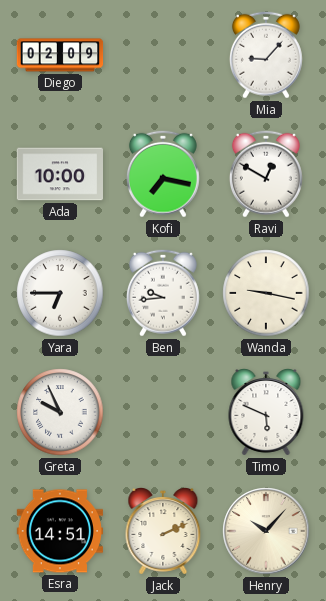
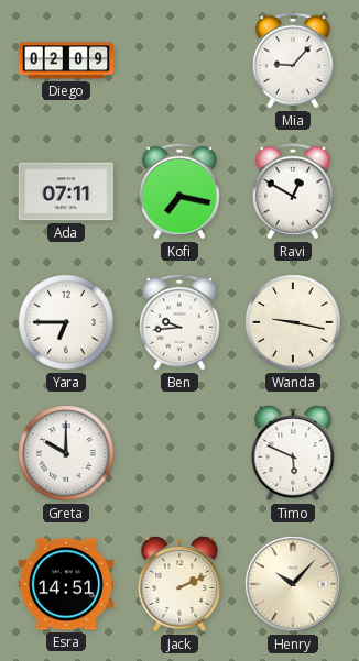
Ada: 10:00 -> 07:11
Greta: 9:56 -> 10:00
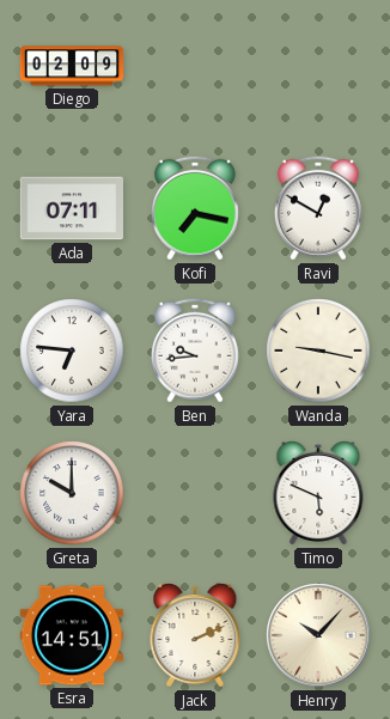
Mia: 9:07 -> none
Yara: 6:45 -> 6:46
